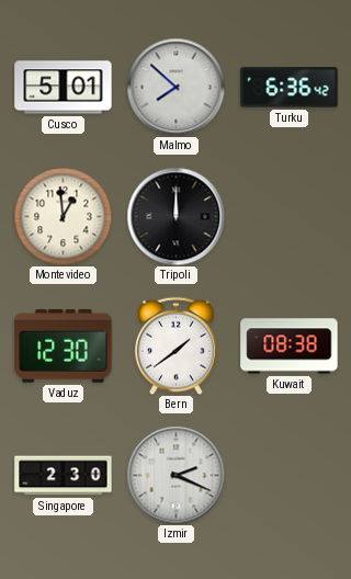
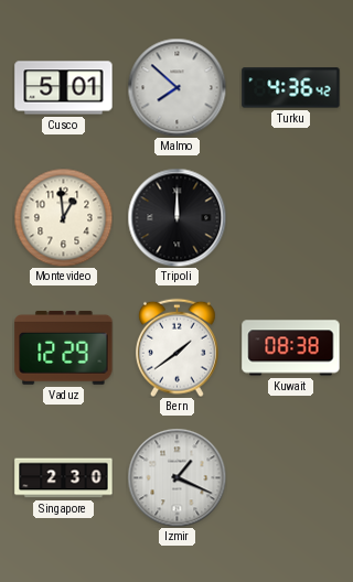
Turku: 6:36 -> 4:36
Vaduz: 12:30 -> 12:29
Izmir: 2:19 -> 1:19
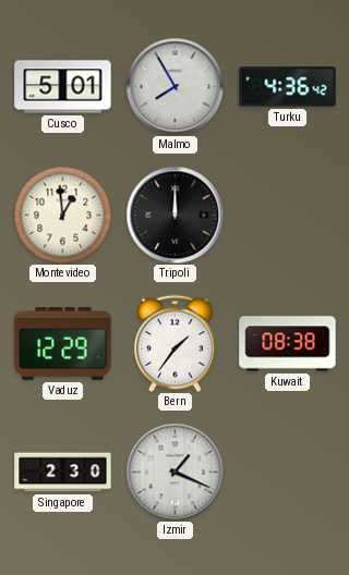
Malmo: 7:52 -> 7:55
Bern: 1:39 -> 1:36
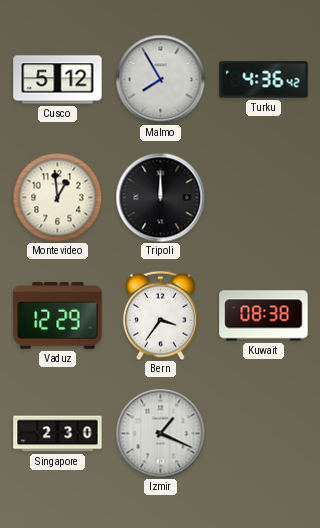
Cusco: 5:01 -> 5:12
Bern: 1:36 -> 3:36
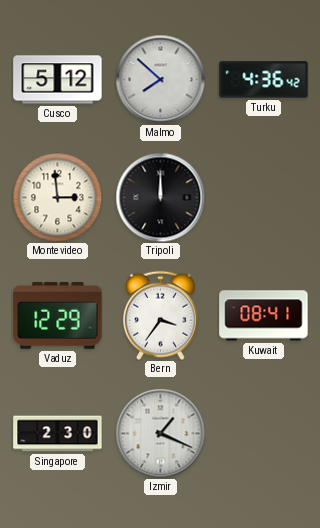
Malmo: 7:55 -> 7:52
Montevideo: 12:59 -> 2:59
Kuwait: 08:38 -> 08:41
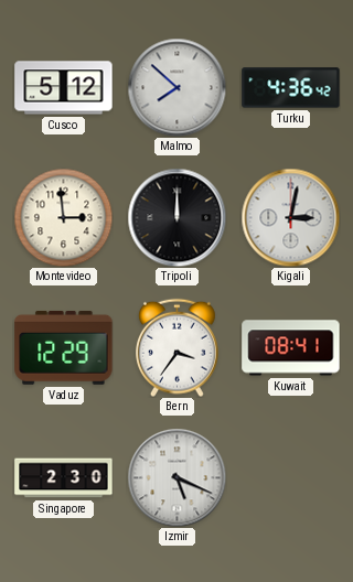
Kigali: none -> 3:02
Izmir: 1:19 -> 5:19
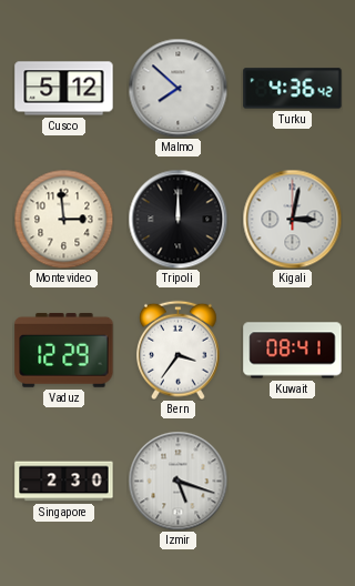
Izmir: 5:19 -> 5:18
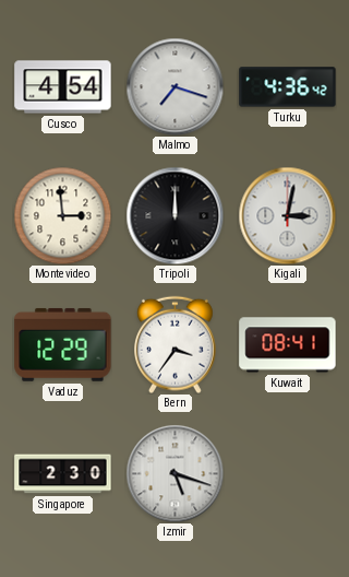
Cusco: 5:12 -> 4:54
Malmo: 7:52 -> 7:18
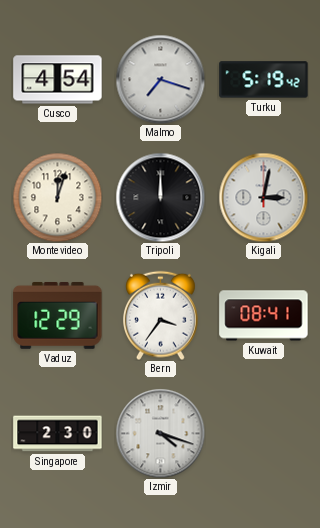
Turku: 4:36 -> 5:19
Montevideo: 2:59 -> 12:03
Izmir: 5:18 -> 4:18
